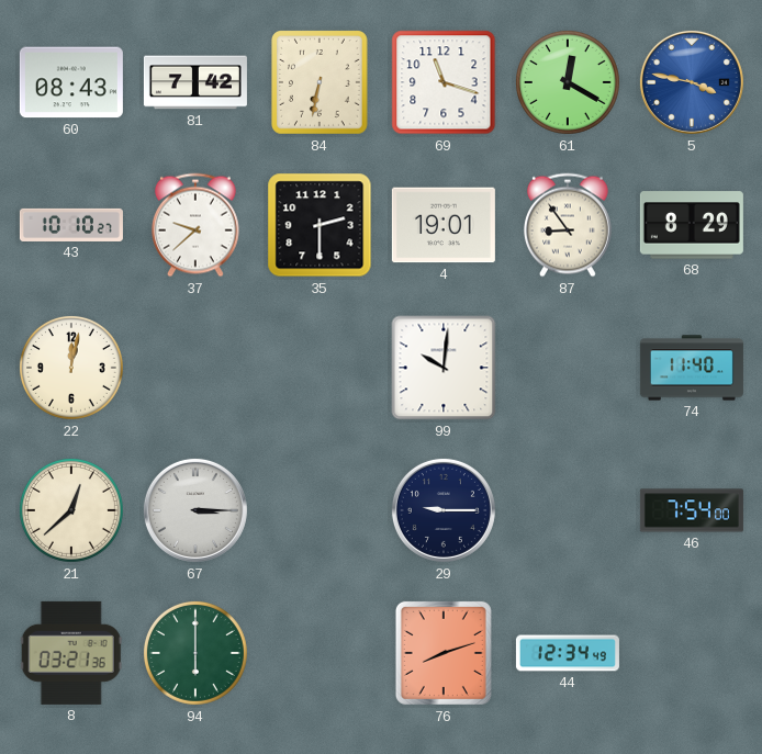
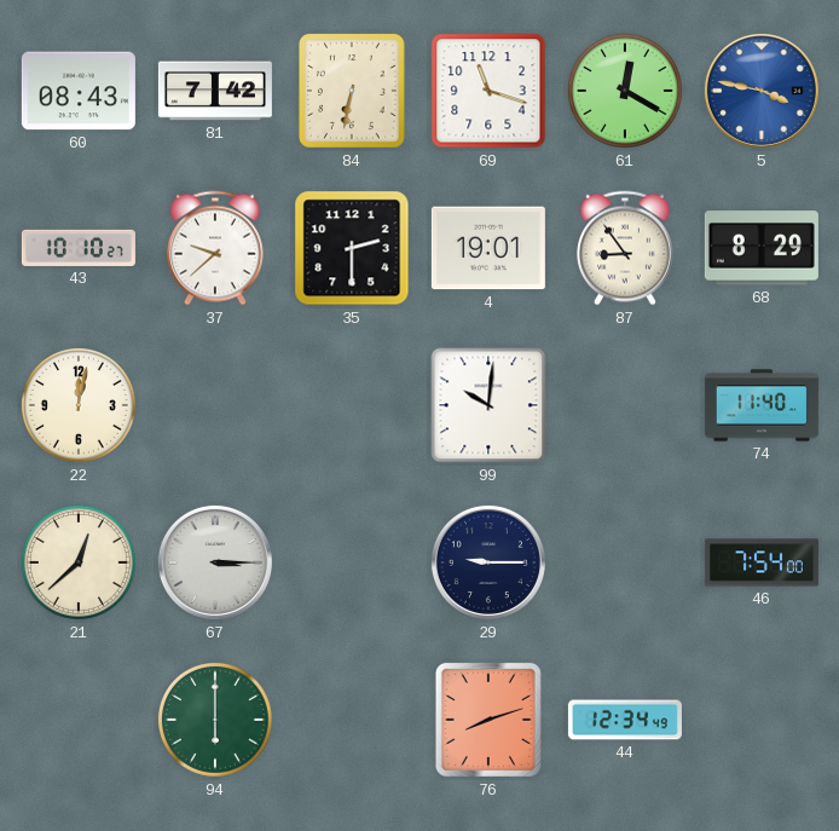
8: 03:21 -> none
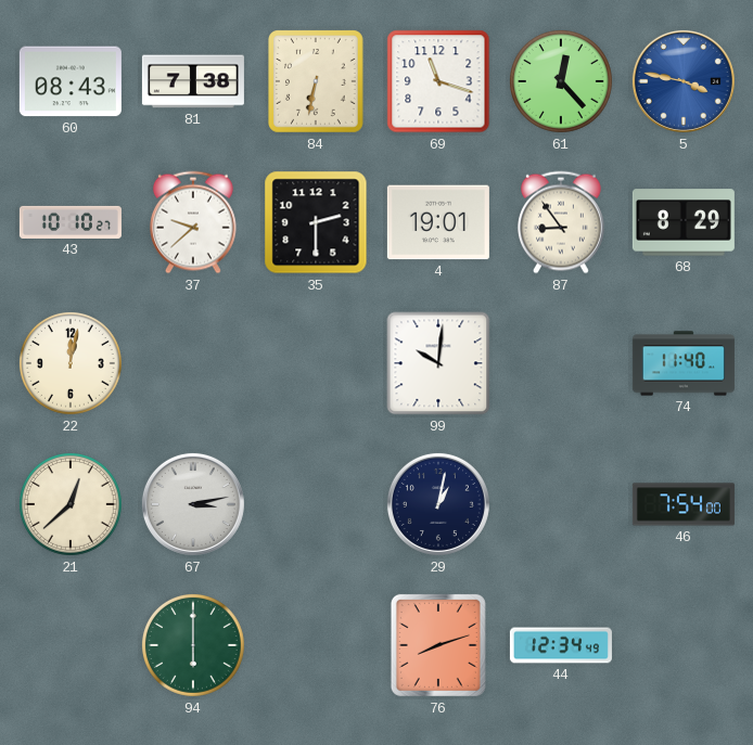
81: 7:42 -> 7:38
61: 12:20 -> 12:23
67: 3:15 -> 3:13
29: 9:15 -> 1:02
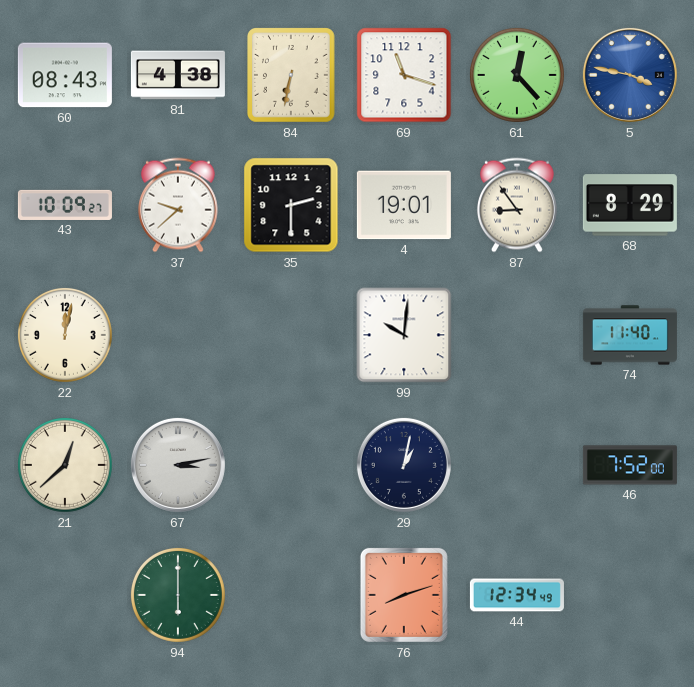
81: 7:38 -> 4:38
43: 10:10 -> 10:09
46: 7:54 -> 7:52
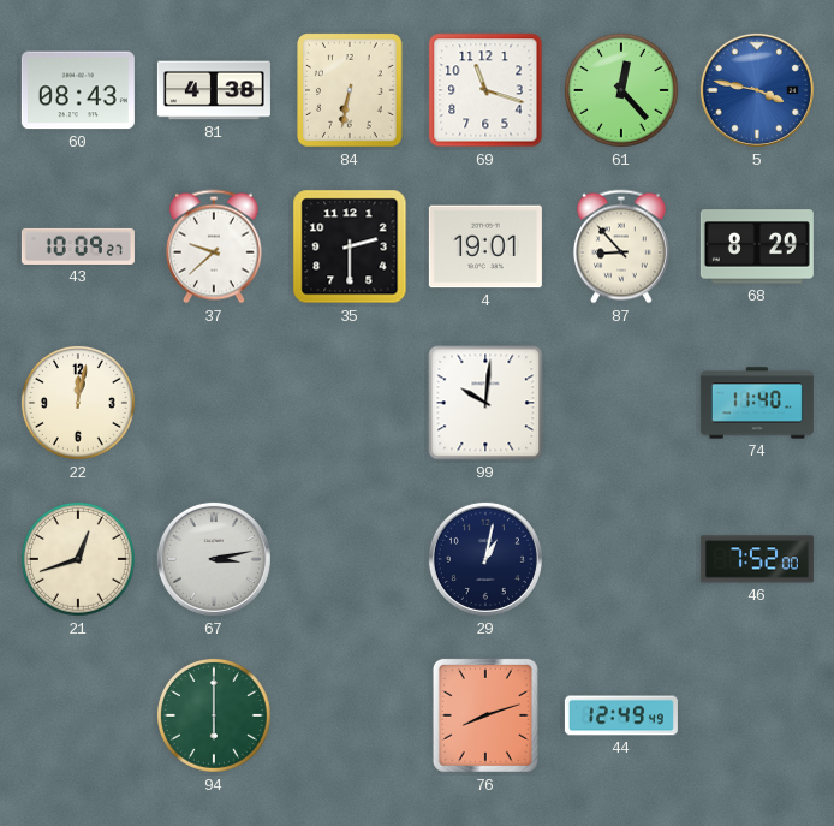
87: 8:54 -> 8:53
21: 12:38 -> 12:42
44: 12:34 -> 12:49
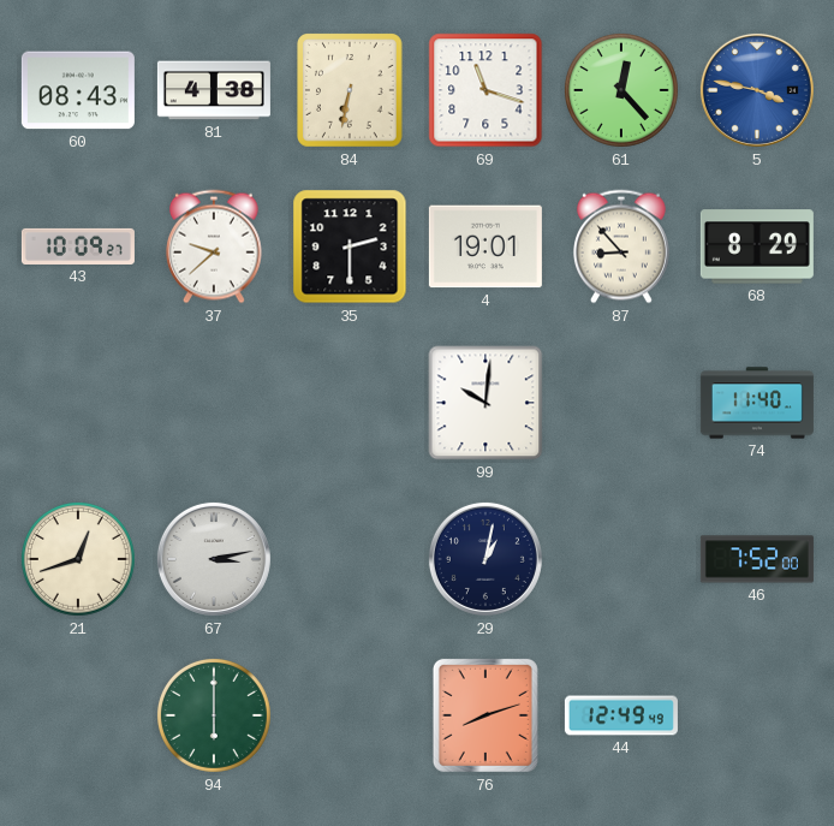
22: 12:02 -> none
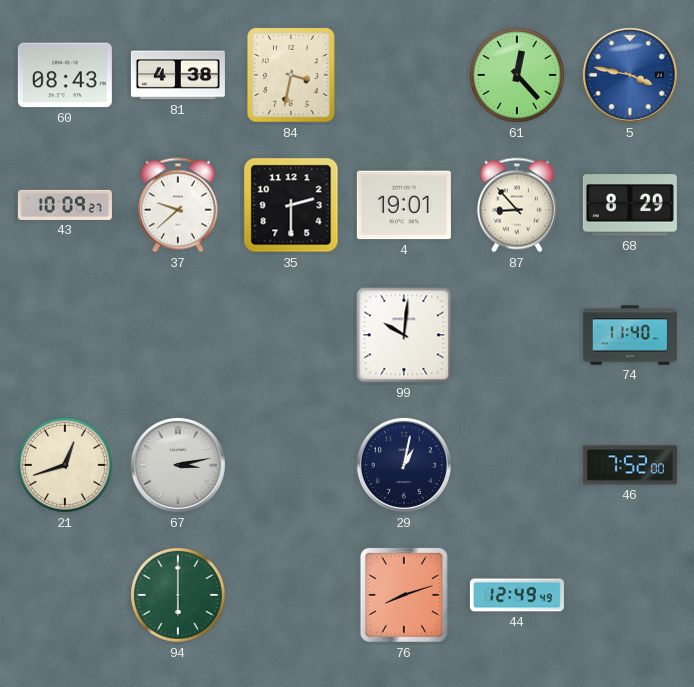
84: 6:32 -> 3:32
69: 11:18 -> none
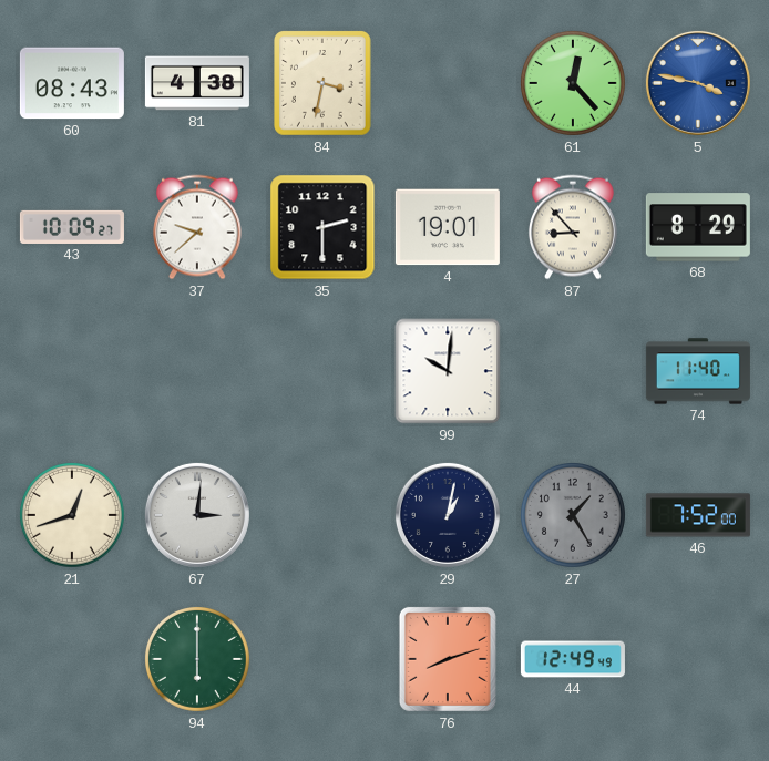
67: 3:13 -> 3:01
27: none -> 1:25
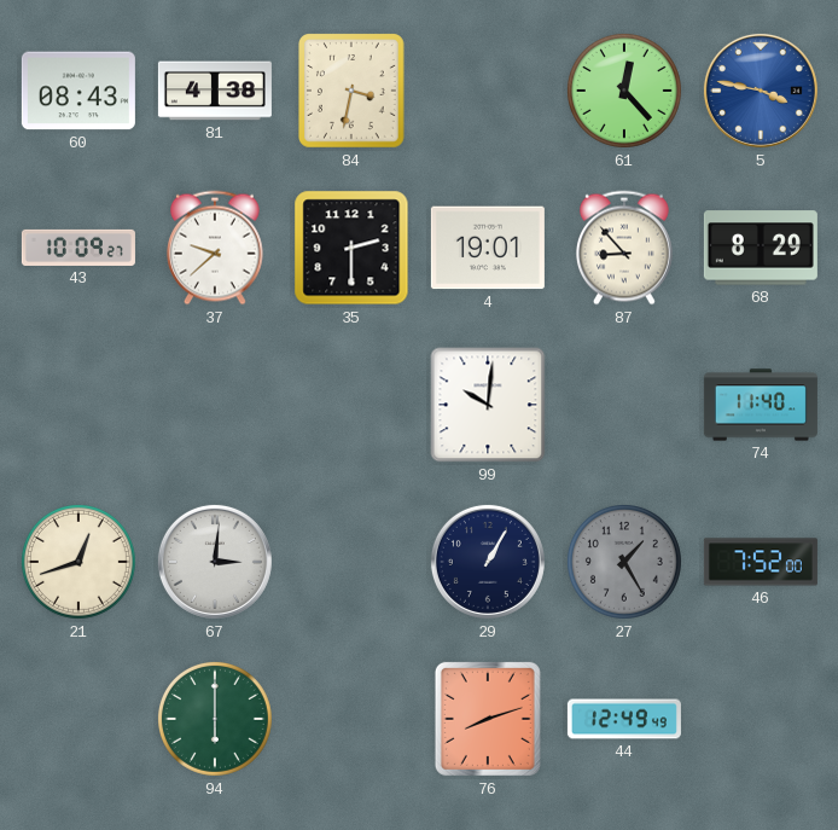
29: 1:02 -> 1:05
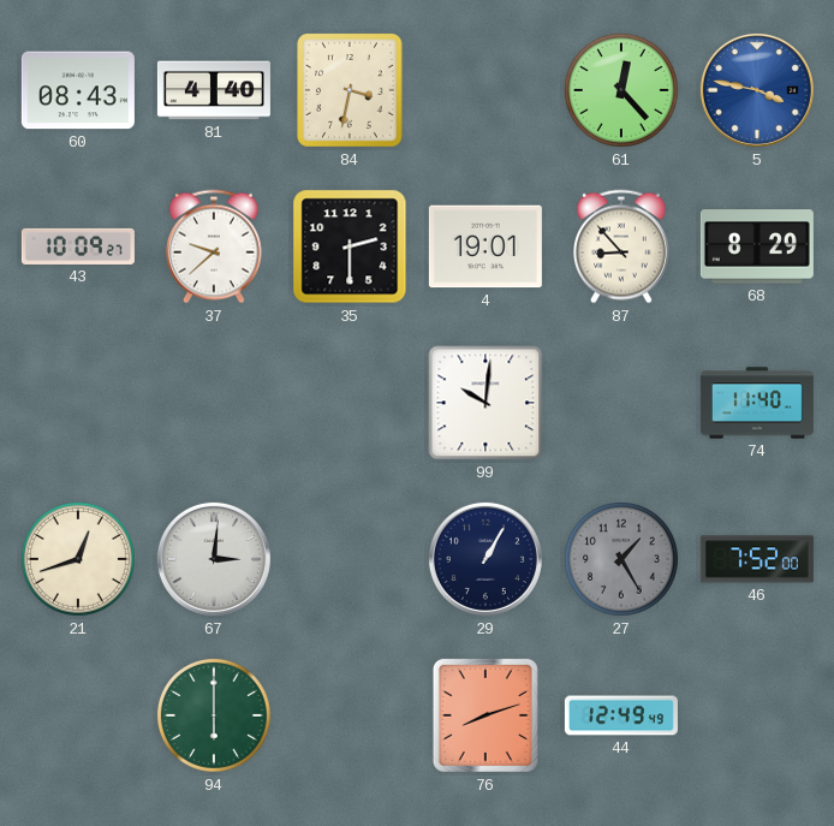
81: 4:38 -> 4:40
